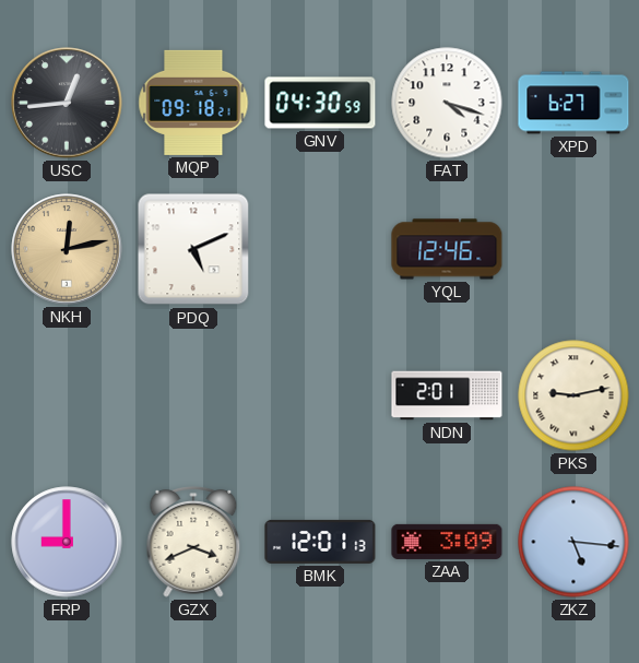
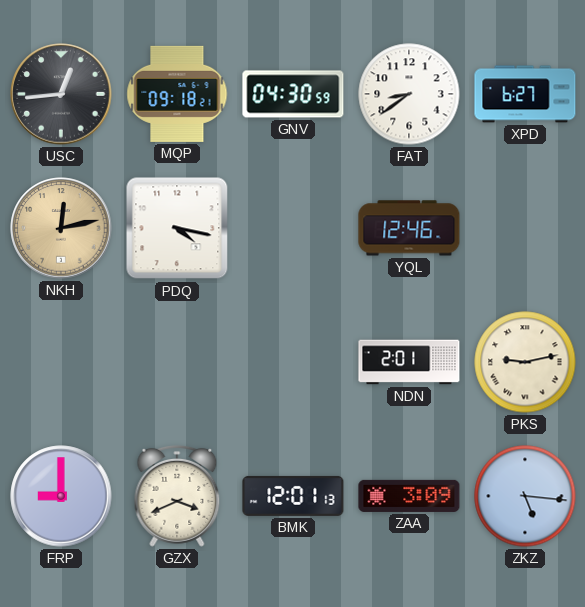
FAT: 4:18 -> 8:39
PDQ: 5:11 -> 4:17
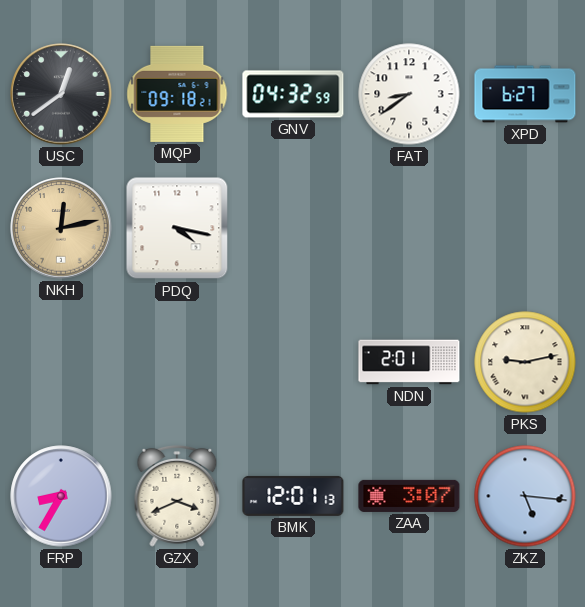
USC: 12:44 -> 12:39
GNV: 04:30 -> 04:32
YQL: 12:46 -> none
FRP: 9:00 -> 8:35
ZAA: 3:09 -> 3:07
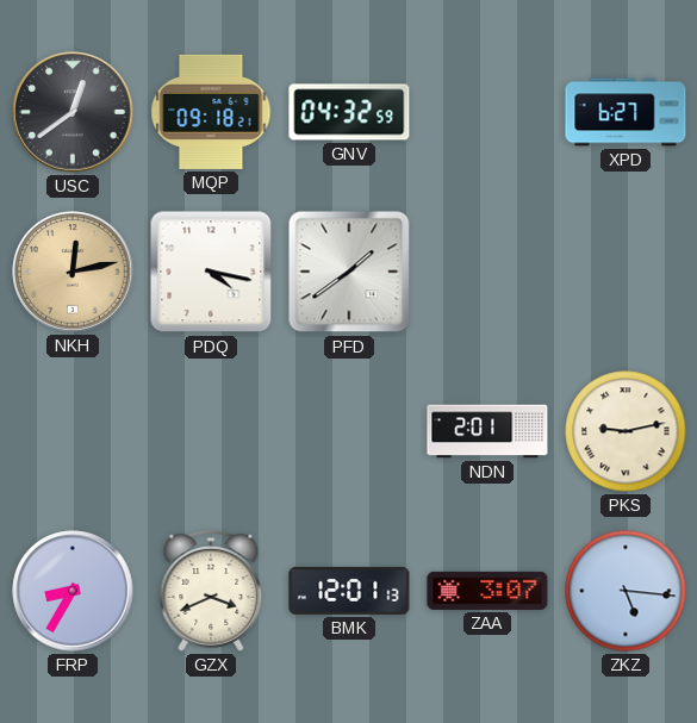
FAT: 8:39 -> none
PFD: none -> 1:39
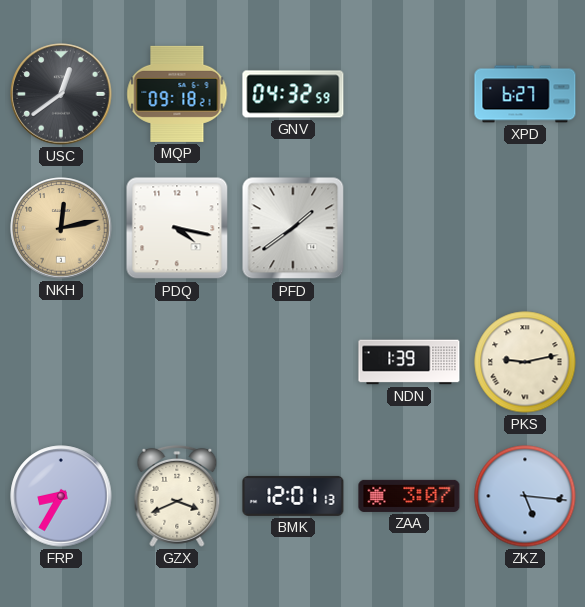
NDN: 2:01 -> 1:39
